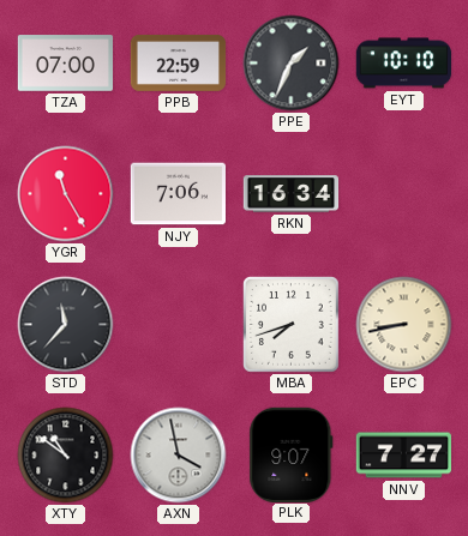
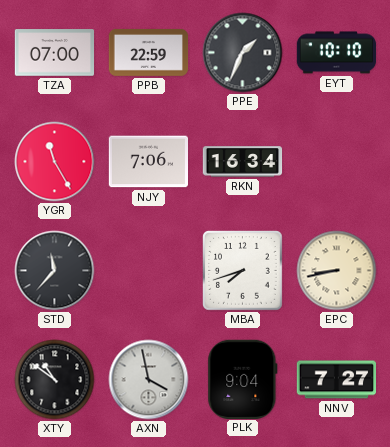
PLK: 9:07 -> 9:04
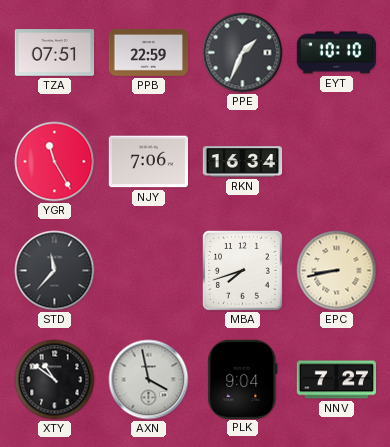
TZA: 07:00 -> 07:51
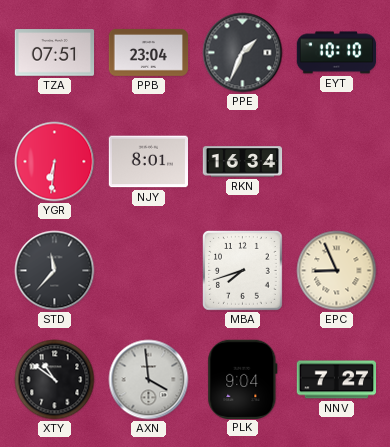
PPB: 22:59 -> 23:04
YGR: 11:25 -> 6:31
NJY: 7:06 -> 8:01
EPC: 8:43 -> 8:56
AXN: 3:58 -> 3:59
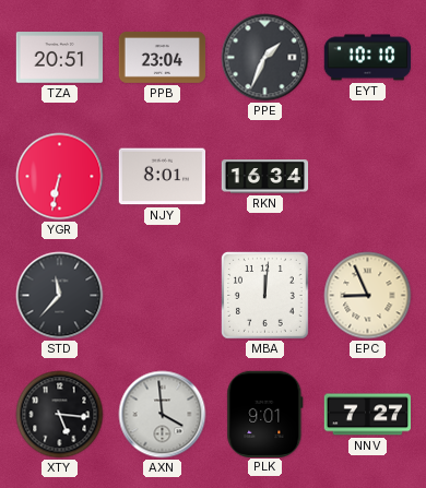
TZA: 07:51 -> 20:51
YGR: 6:31 -> 6:32
MBA: 7:42 -> 12:01
XTY: 10:51 -> 5:16
PLK: 9:04 -> 9:01
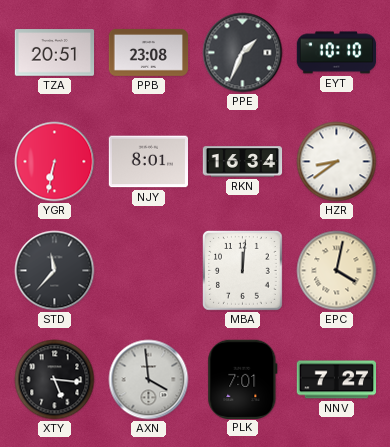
PPB: 23:04 -> 23:08
HZR: none -> 8:39
EPC: 8:56 -> 4:02
PLK: 9:01 -> 7:01
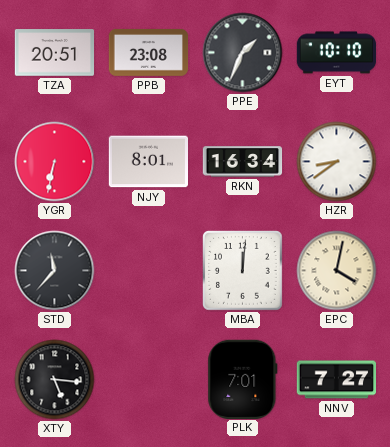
AXN: 3:59 -> none
